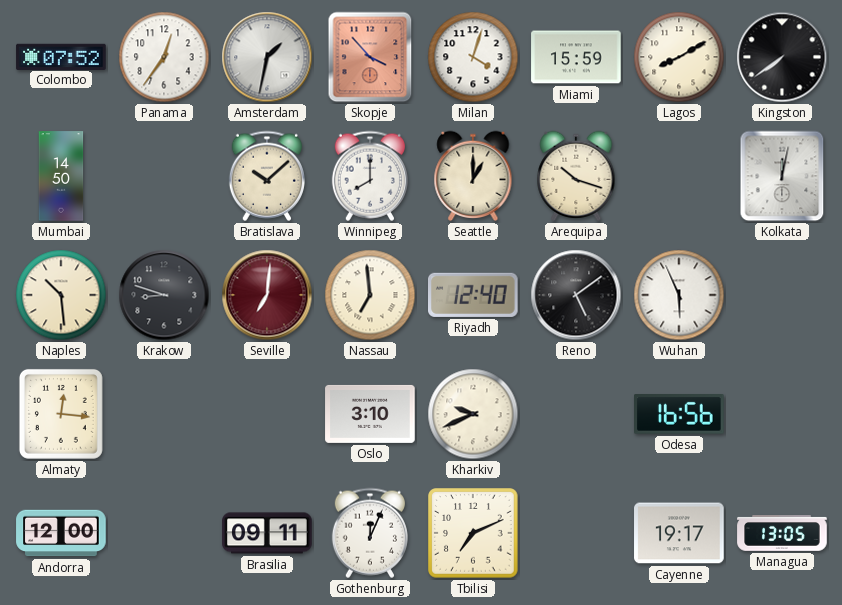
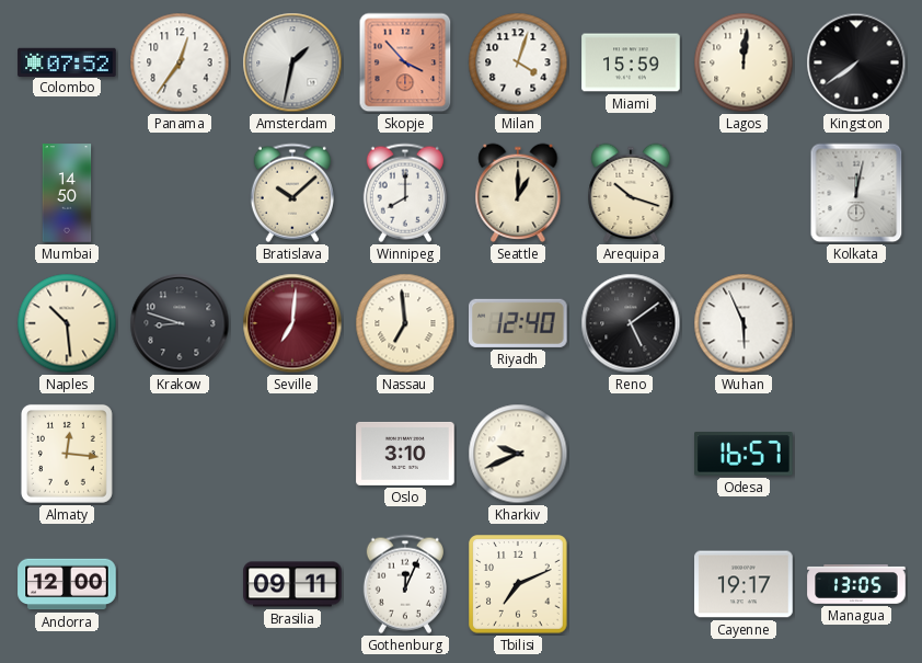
Lagos: 8:10 -> 12:01
Odesa: 16:56 -> 16:57
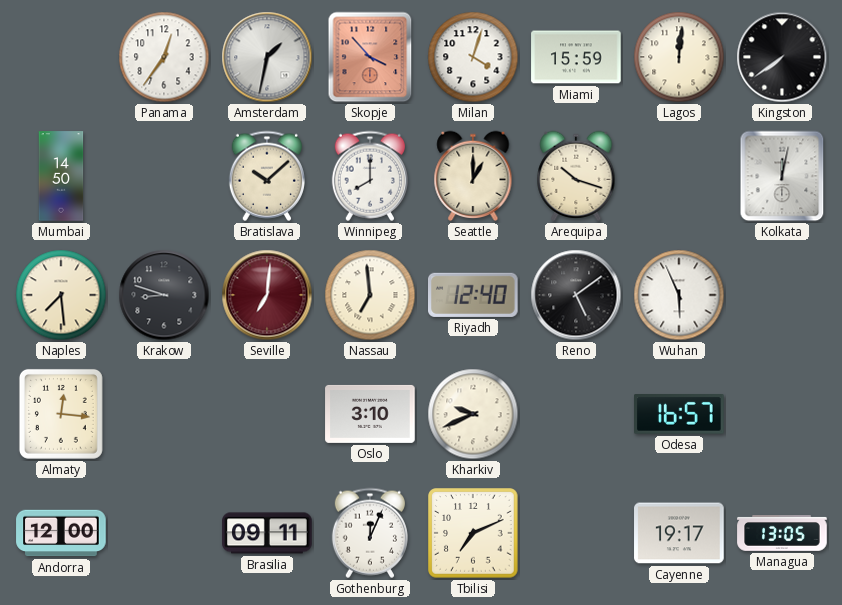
Colombo: 07:52 -> none
Naples: 10:29 -> 7:29
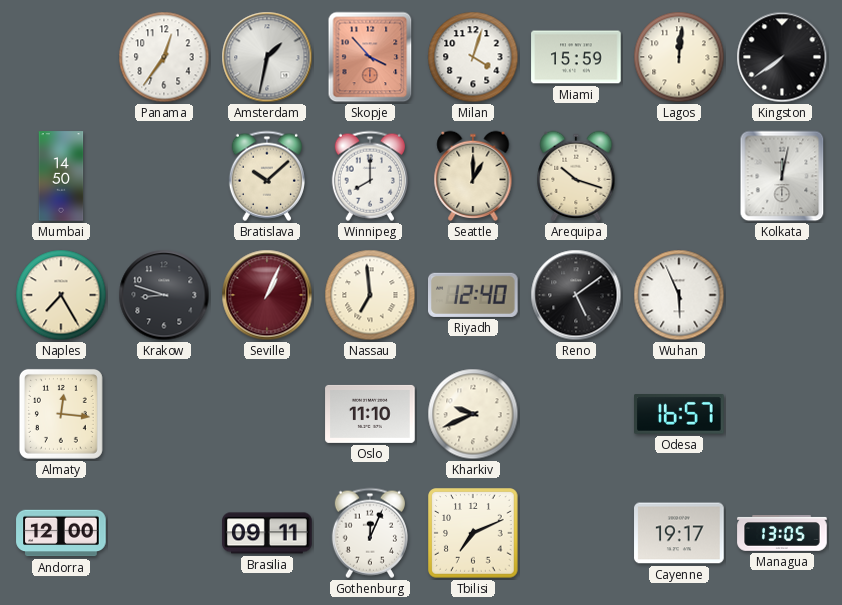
Naples: 7:29 -> 7:25
Seville: 7:01 -> 1:04
Oslo: 3:10 -> 11:10
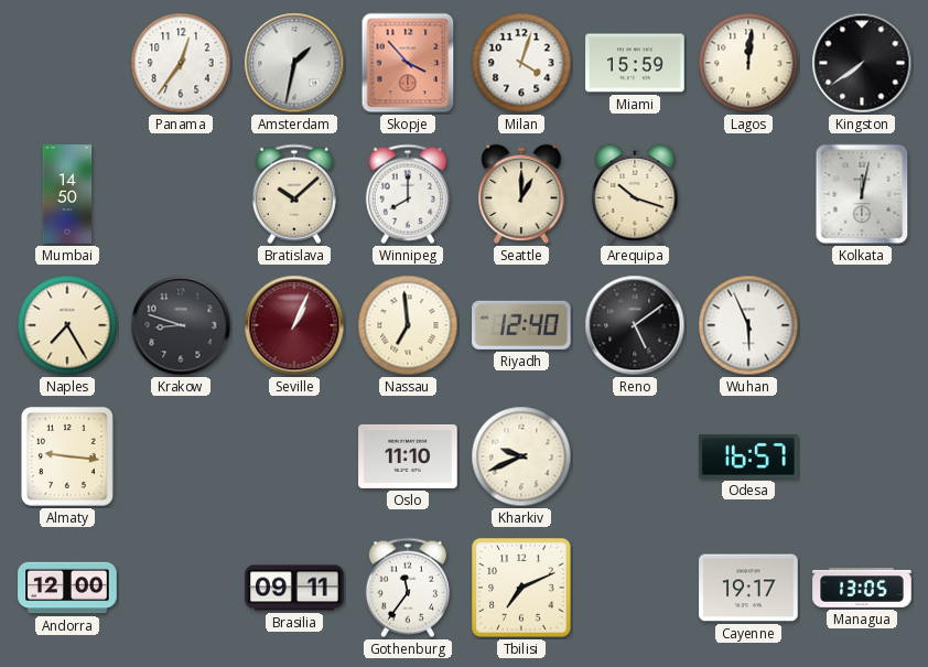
Almaty: 12:16 -> 9:16
Gothenburg: 12:04 -> 11:36
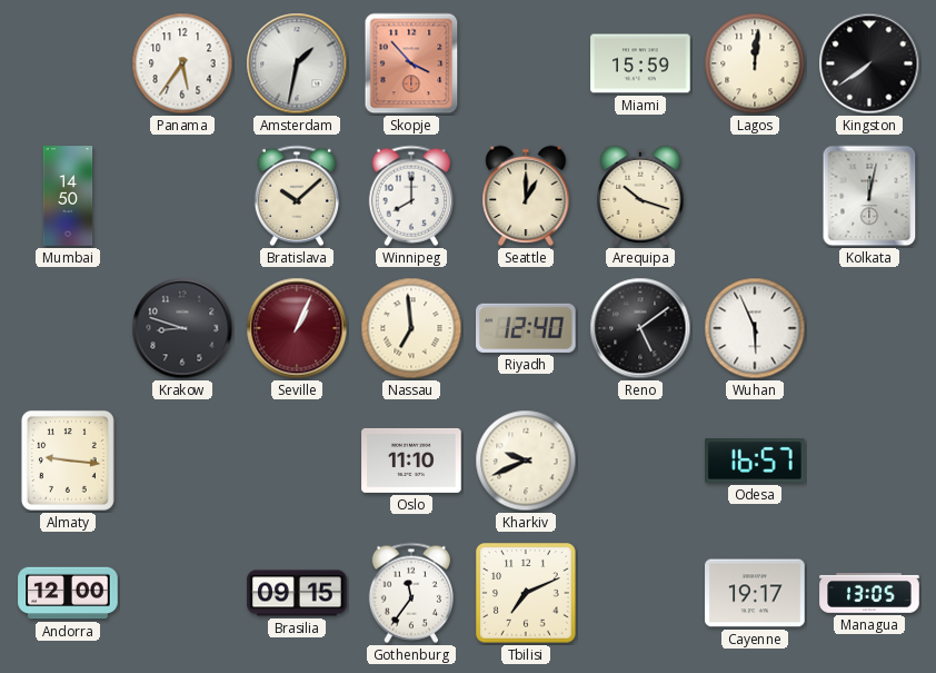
Panama: 12:36 -> 5:36
Milan: 4:03 -> none
Naples: 7:25 -> none
Brasilia: 09:11 -> 09:15
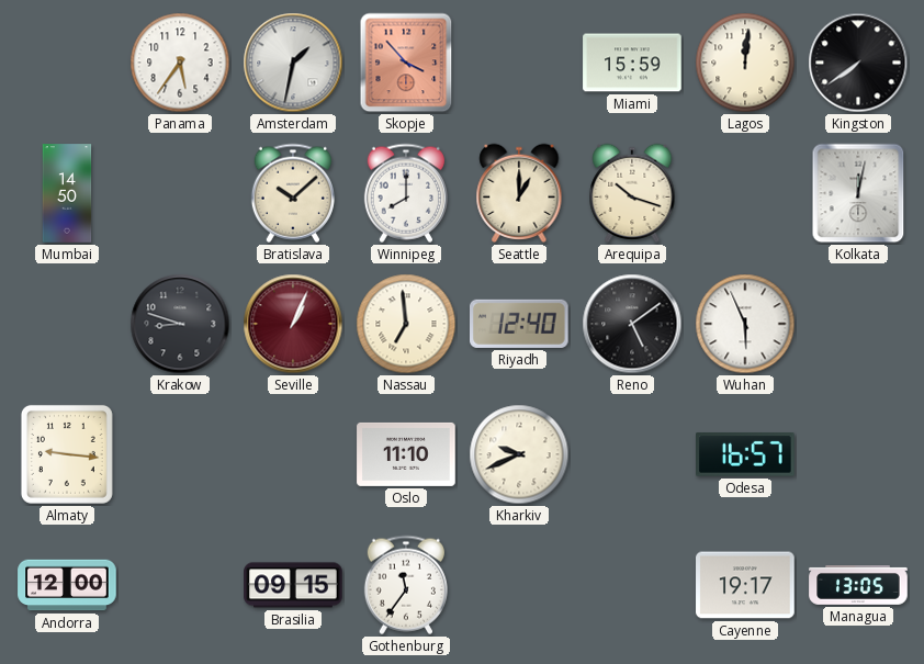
Tbilisi: 7:11 -> none
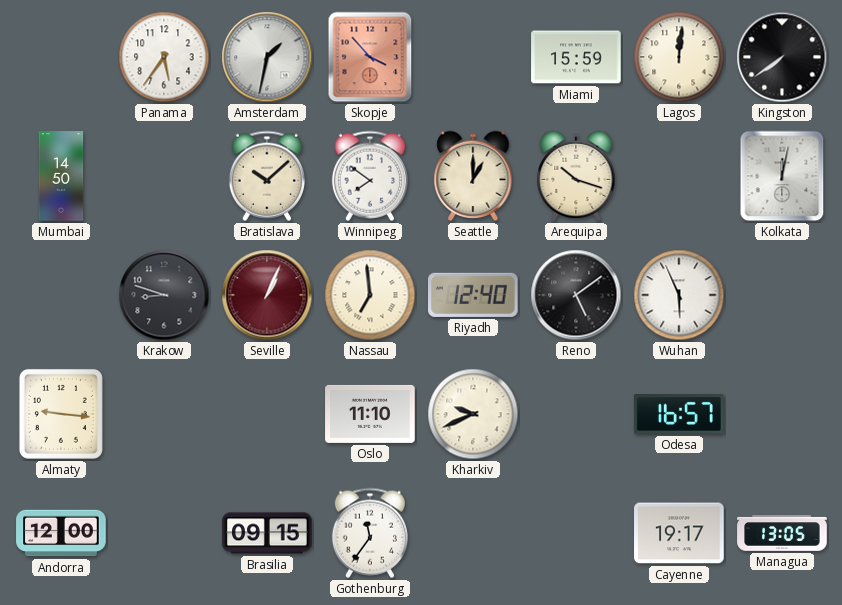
Winnipeg: 8:00 -> 7:51
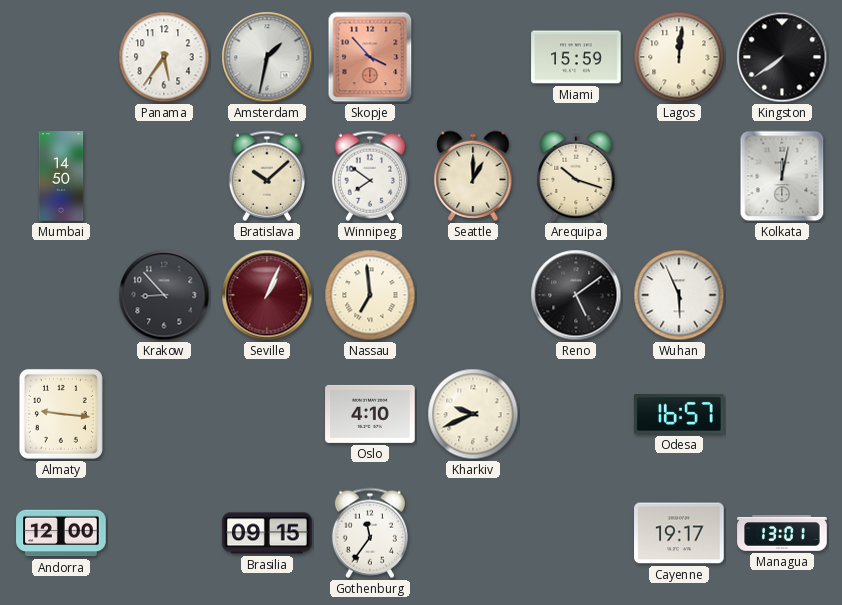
Krakow: 8:48 -> 8:53
Riyadh: 12:40 -> none
Oslo: 11:10 -> 4:10
Managua: 13:05 -> 13:01
